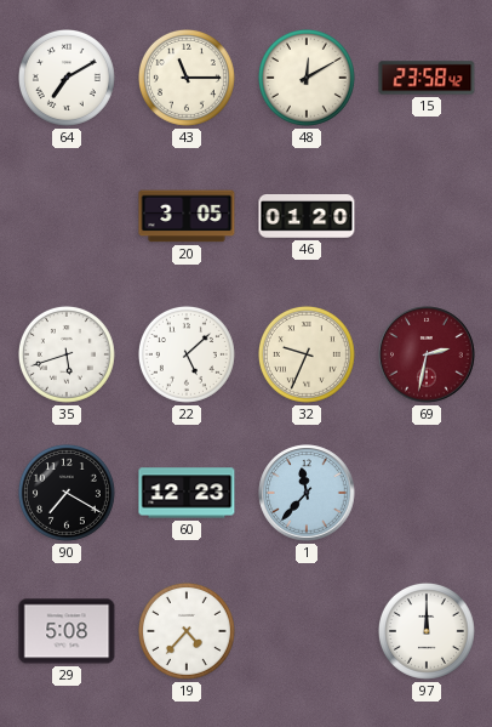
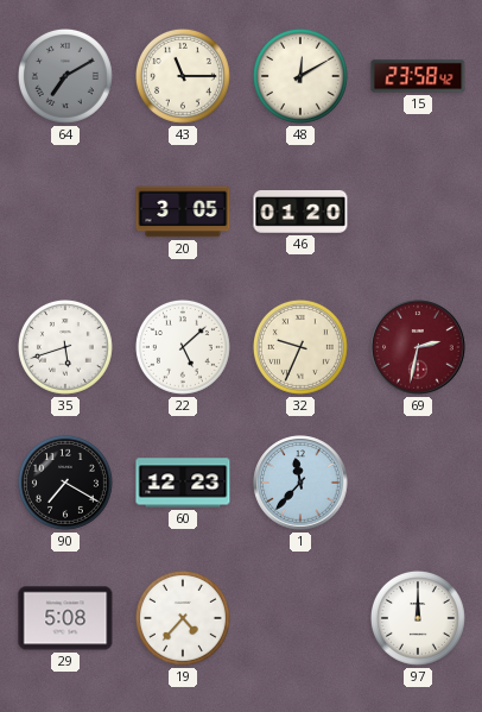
64 dial: white -> grey
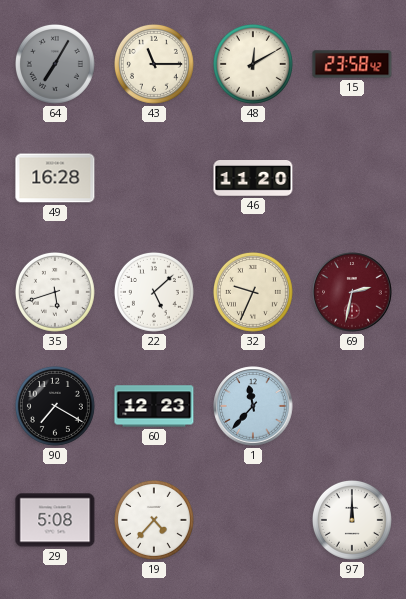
64: 7:10 -> 7:05
49: none -> 16:28
20: 3:05 -> none
46: 01:20 -> 11:20
